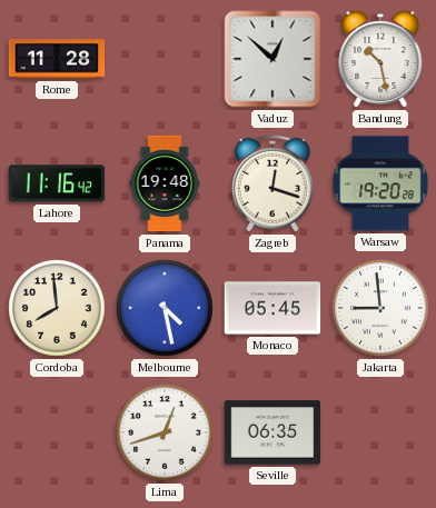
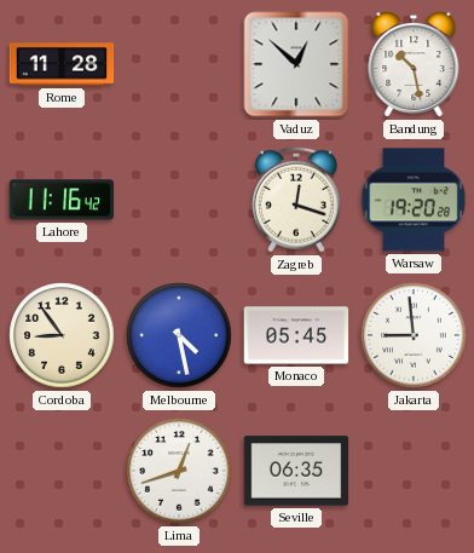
Panama: 19:48 -> none
Cordoba: 7:59 -> 8:54
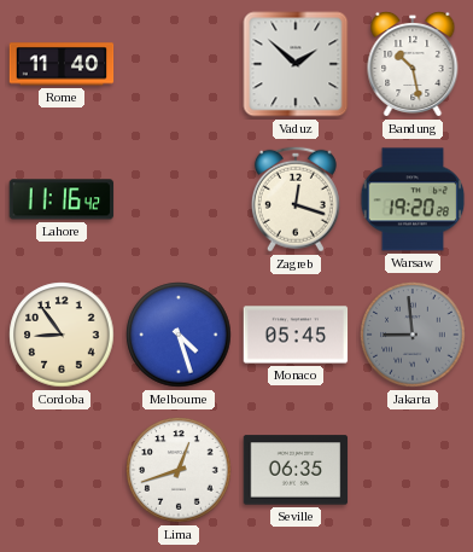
Rome: 11:28 -> 11:40
Vaduz: 12:52 -> 1:52
Melbourne: 4:28 -> 4:27
Jakarta dial: white -> grey
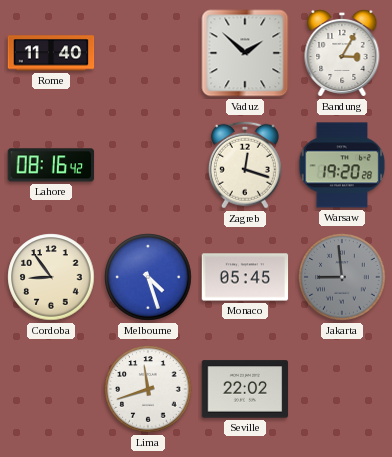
Bandung: 10:28 -> 3:05
Lahore: 11:16 -> 08:16
Lima: 12:42 -> 11:42
Seville: 06:35 -> 22:02
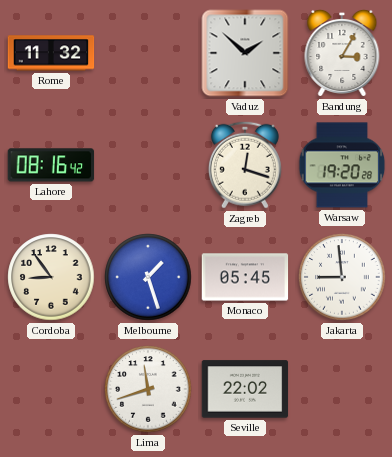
Rome: 11:40 -> 11:32
Melbourne: 4:27 -> 1:27
Jakarta dial: grey -> white
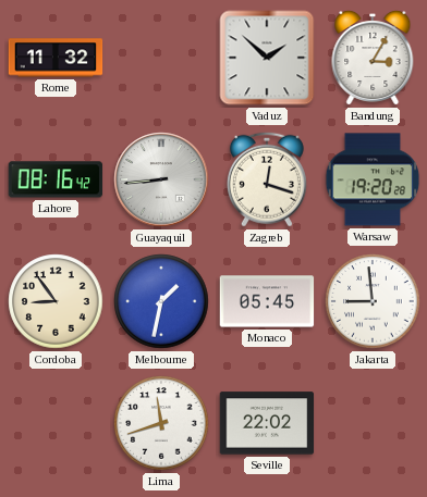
Guayaquil: none -> 8:44
Melbourne: 1:27 -> 1:32
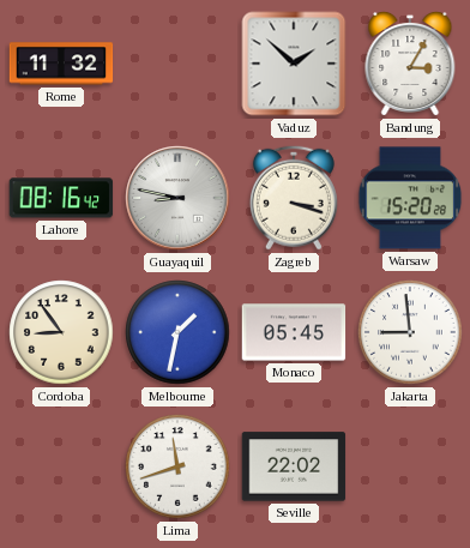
Guayaquil: 8:44 -> 8:47
Zagreb: 12:18 -> 3:18
Warsaw: 19:20 -> 15:20
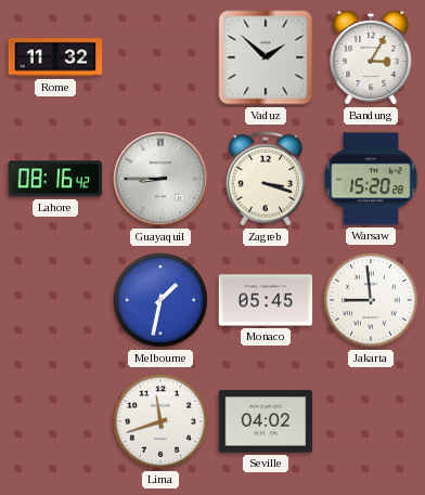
Guayaquil: 8:47 -> 8:45
Cordoba: 8:54 -> none
Seville: 22:02 -> 04:02
